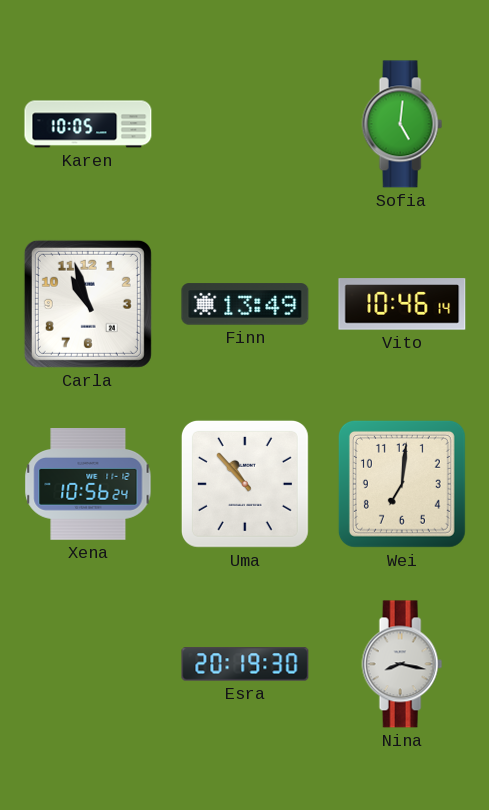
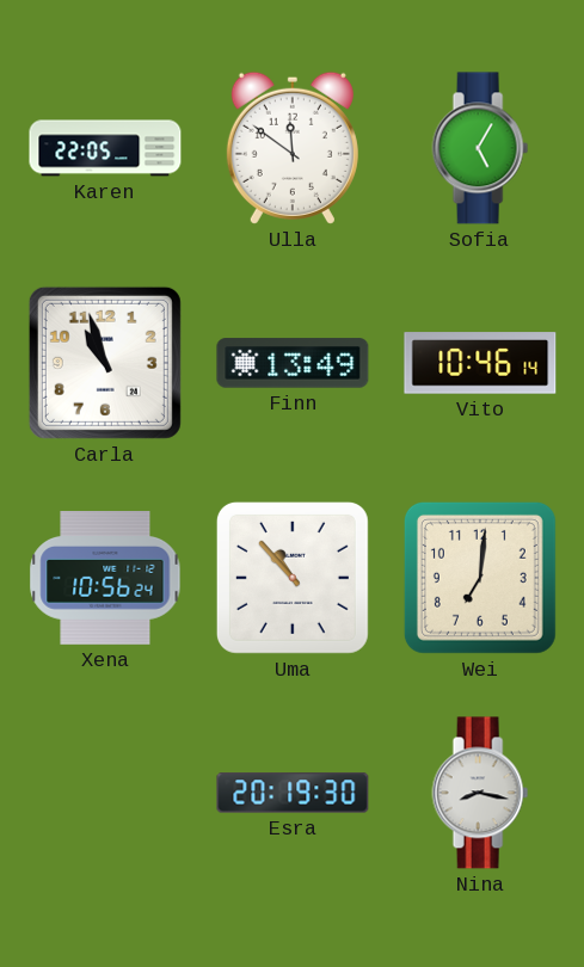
Karen: 10:05 -> 22:05
Ulla: none -> 11:51
Sofia: 5:01 -> 5:05
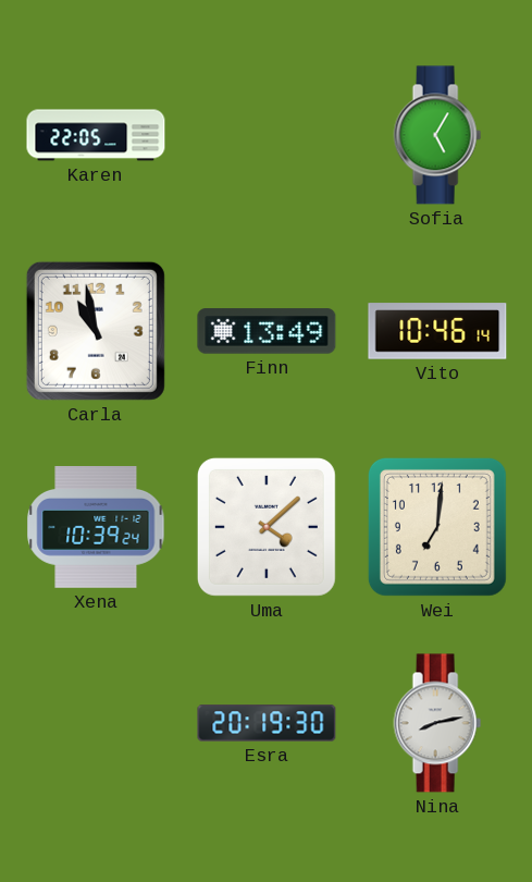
Ulla: 11:51 -> none
Carla: 10:57 -> 10:58
Xena: 10:56 -> 10:39
Uma: 10:53 -> 4:08
Nina: 8:17 -> 8:13
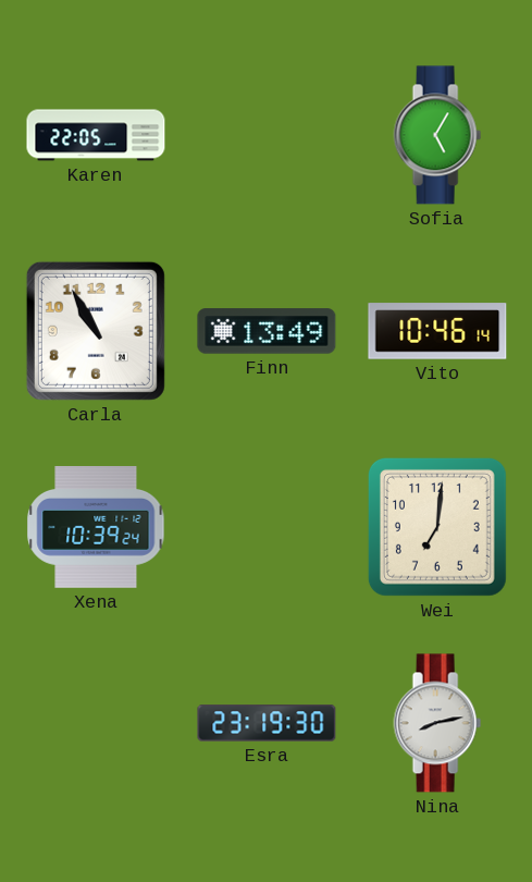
Carla: 10:58 -> 10:55
Uma: 4:08 -> none
Esra: 20:19 -> 23:19
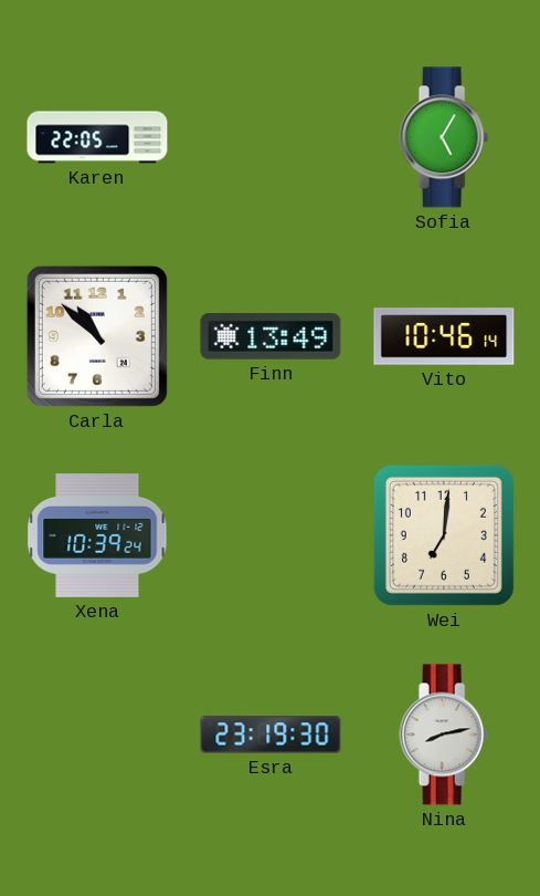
Carla: 10:55 -> 10:52
